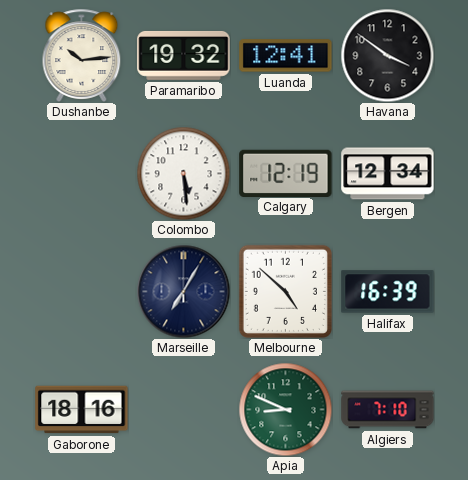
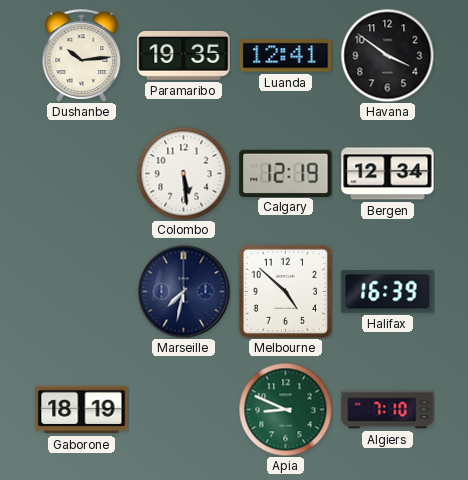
Paramaribo: 19:32 -> 19:35
Marseille: 7:05 -> 7:32
Gaborone: 18:16 -> 18:19
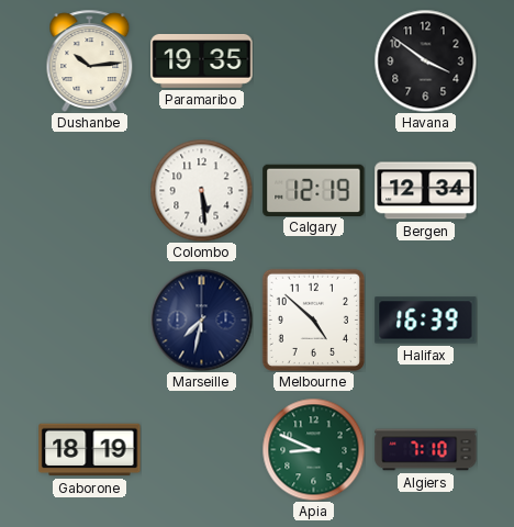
Luanda: 12:41 -> none
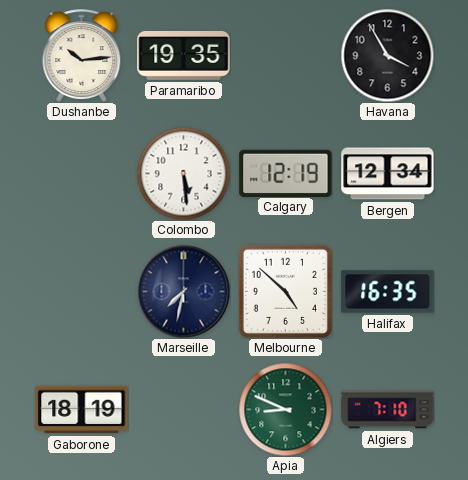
Havana: 3:51 -> 3:55
Halifax: 16:39 -> 16:35
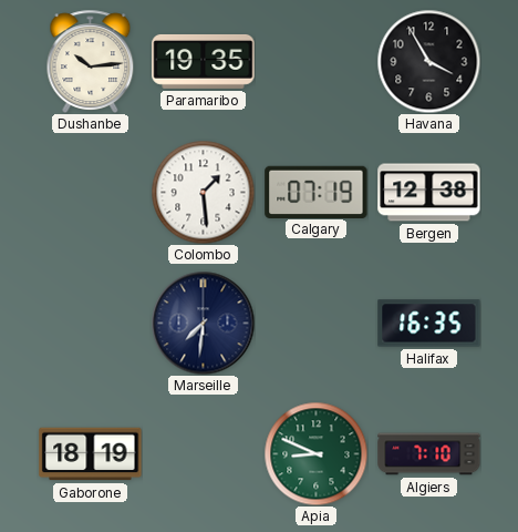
Colombo: 5:29 -> 1:29
Calgary: 12:19 -> 07:19
Bergen: 12:34 -> 12:38
Marseille: 7:32 -> 7:31
Melbourne: 4:52 -> none
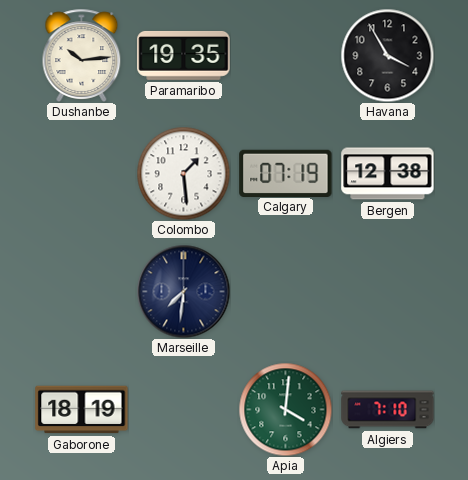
Halifax: 16:35 -> none
Apia: 8:49 -> 4:01
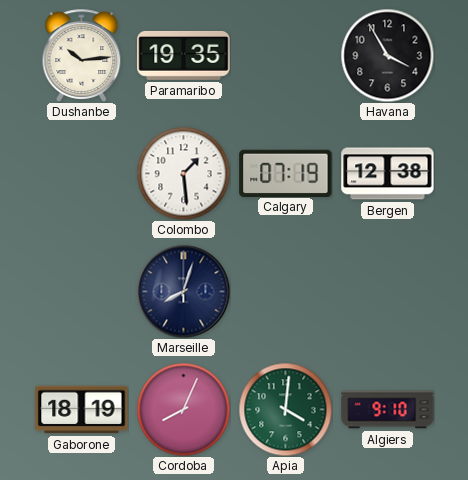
Marseille: 7:31 -> 8:03
Cordoba: none -> 8:04
Algiers: 7:10 -> 9:10
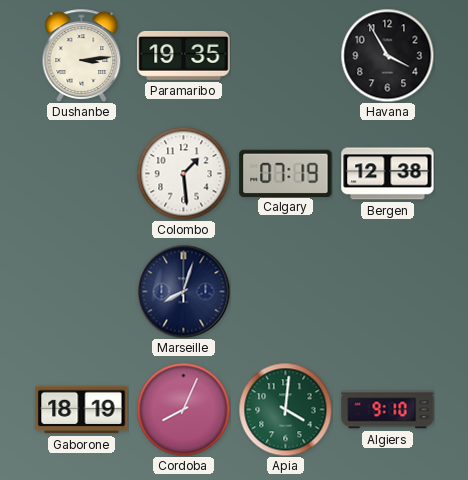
Dushanbe: 10:14 -> 3:14
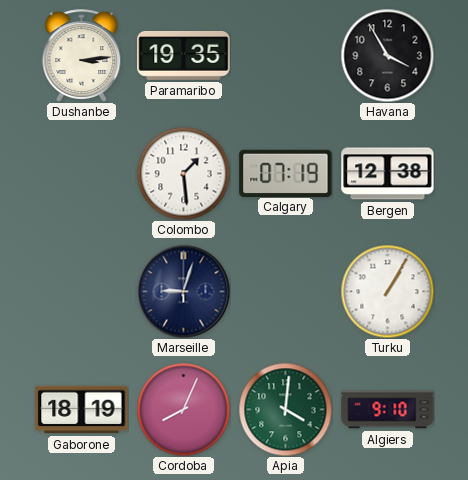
Marseille: 8:03 -> 9:03
Turku: none -> 1:05
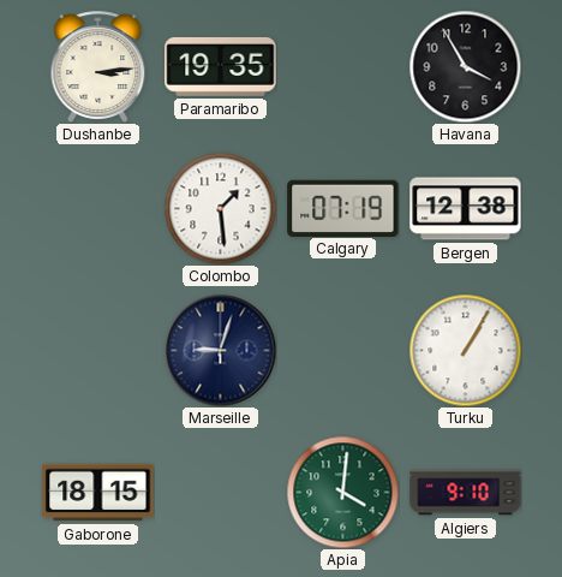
Gaborone: 18:19 -> 18:15
Cordoba: 8:04 -> none
